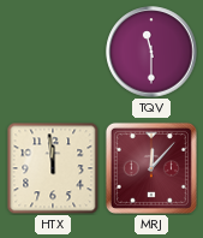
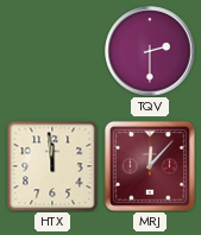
TQV: 11:30 -> 2:30
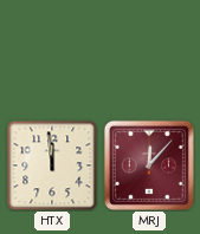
TQV: 2:30 -> none
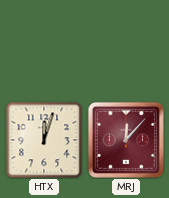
HTX: 11:59 -> 12:03
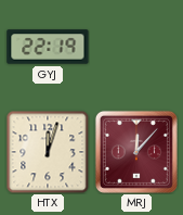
GYJ: none -> 22:19
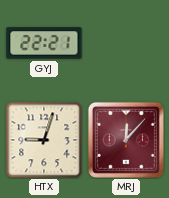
GYJ: 22:19 -> 22:21
HTX: 12:03 -> 9:03
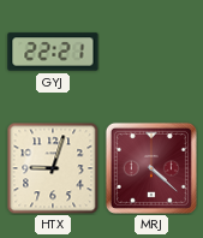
MRJ: 12:07 -> 4:22
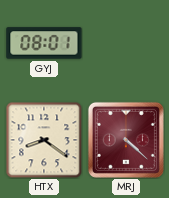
GYJ: 22:21 -> 08:01
HTX: 9:03 -> 8:21
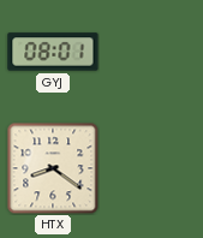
MRJ: 4:22 -> none
